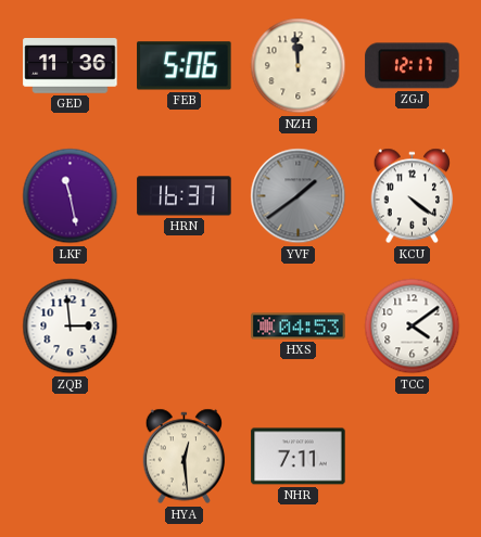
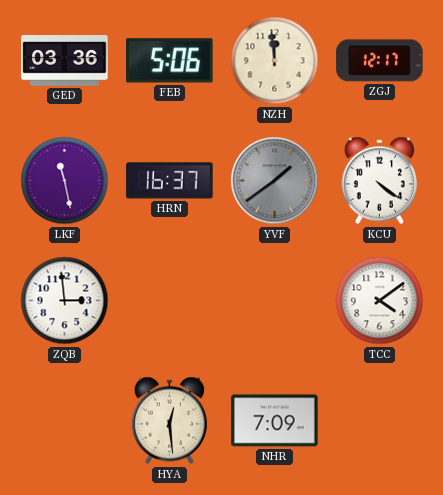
GED: 11:36 -> 03:36
HXS: 04:53 -> none
NHR: 7:11 -> 7:09
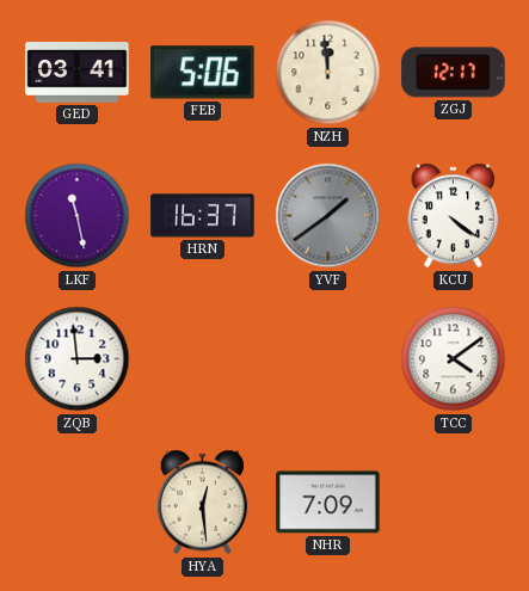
GED: 03:36 -> 03:41
